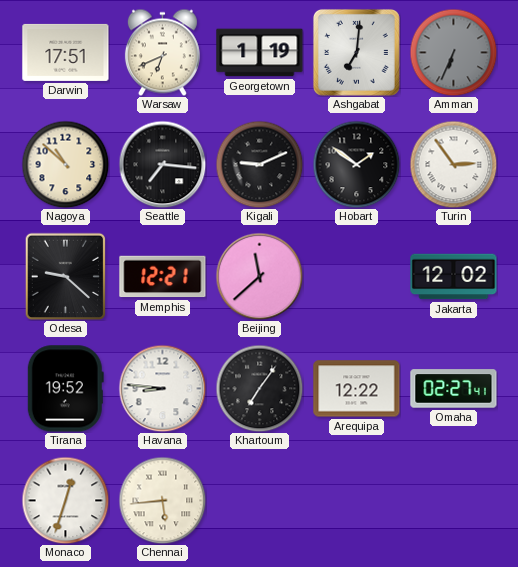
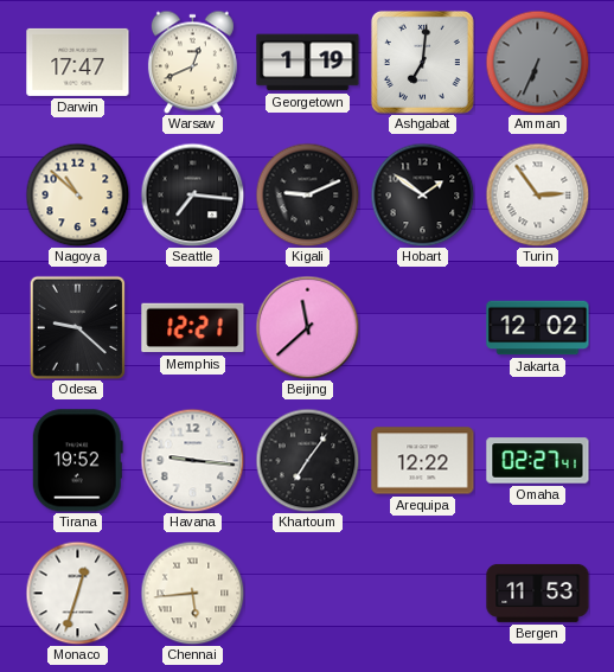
Darwin: 17:51 -> 17:47
Warsaw: 6:41 -> 12:41
Havana: 8:46 -> 9:16
Bergen: none -> 11:53
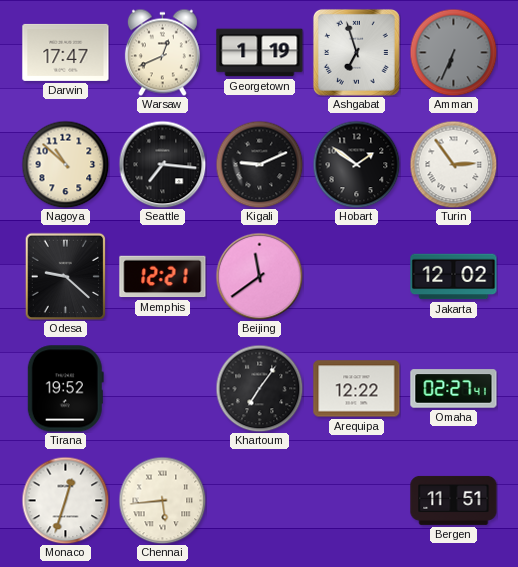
Ashgabat: 7:01 -> 6:57
Beijing: 11:38 -> 11:39
Havana: 9:16 -> none
Bergen: 11:53 -> 11:51
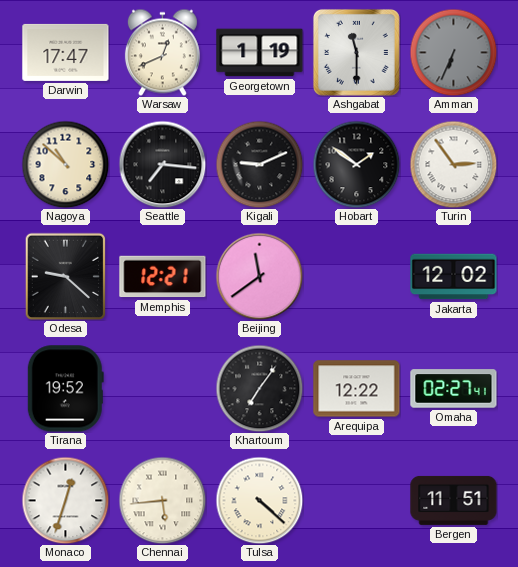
Ashgabat: 6:57 -> 11:30
Tulsa: none -> 4:22
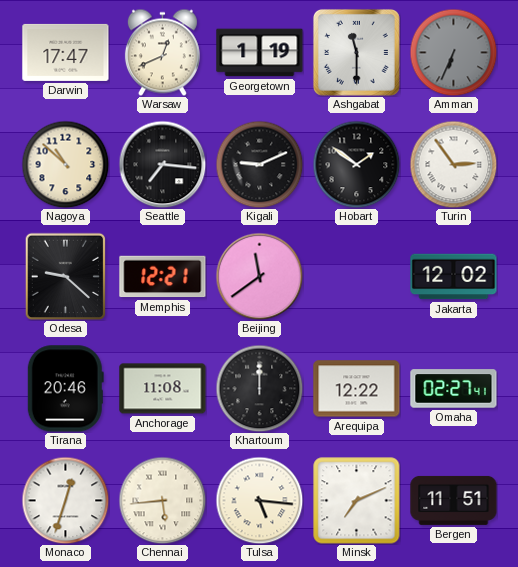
Tirana: 19:52 -> 20:46
Anchorage: none -> 11:08
Khartoum: 7:06 -> 12:00
Tulsa: 4:22 -> 5:16
Minsk: none -> 7:11
